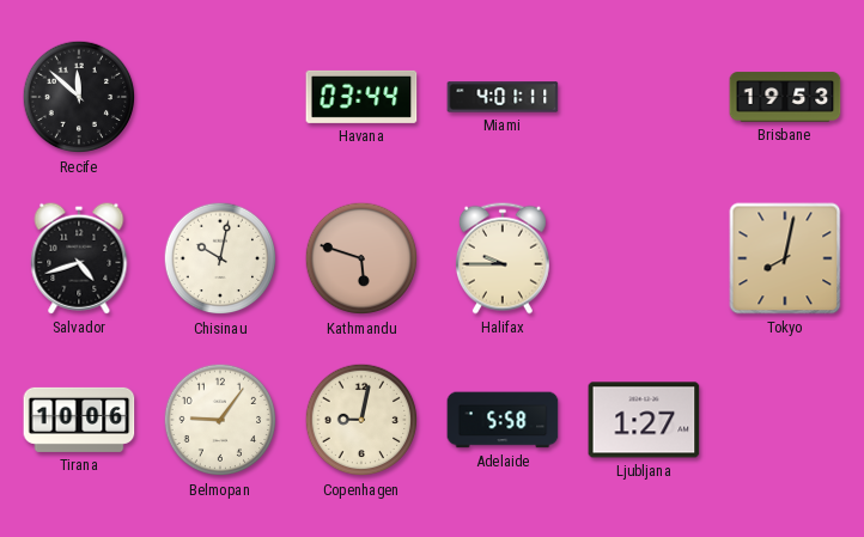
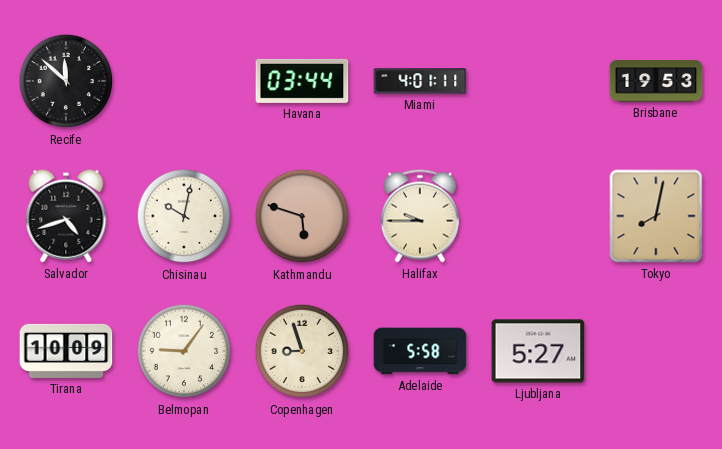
Tirana: 10:06 -> 10:09
Copenhagen: 9:02 -> 8:57
Ljubljana: 1:27 -> 5:27
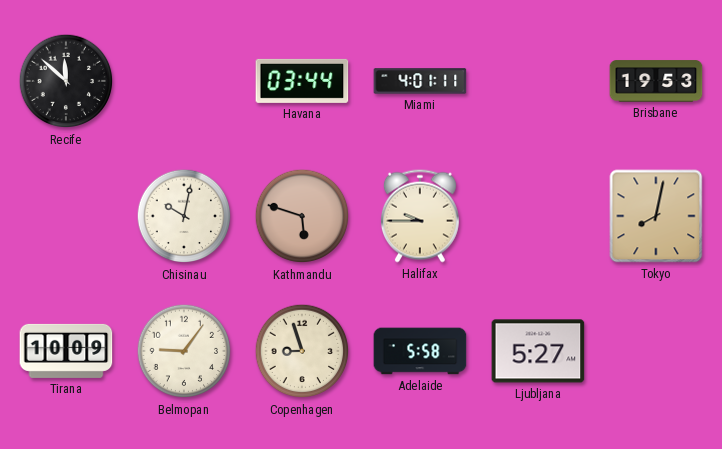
Salvador: 4:42 -> none
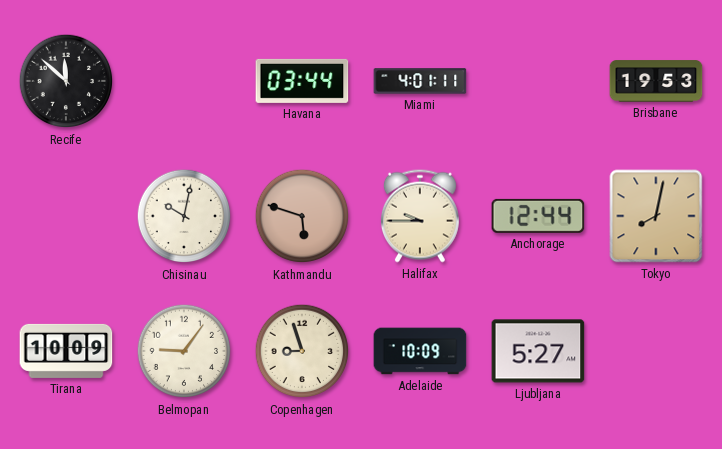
Anchorage: none -> 12:44
Adelaide: 5:58 -> 10:09
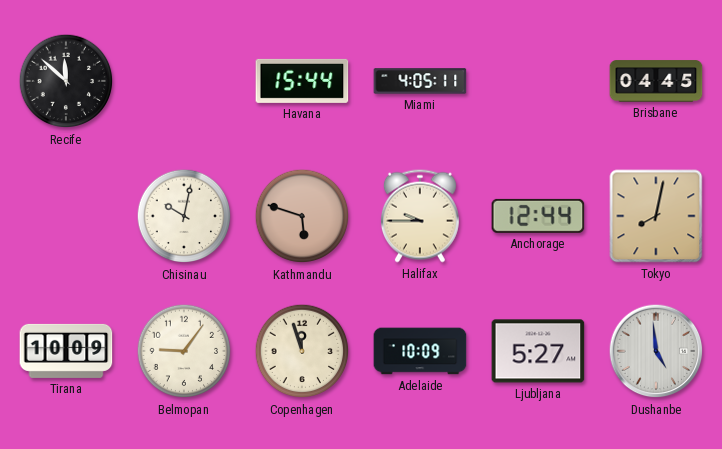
Havana: 03:44 -> 15:44
Miami: 4:01 -> 4:05
Brisbane: 19:53 -> 04:45
Copenhagen: 8:57 -> 11:57
Dushanbe: none -> 4:59
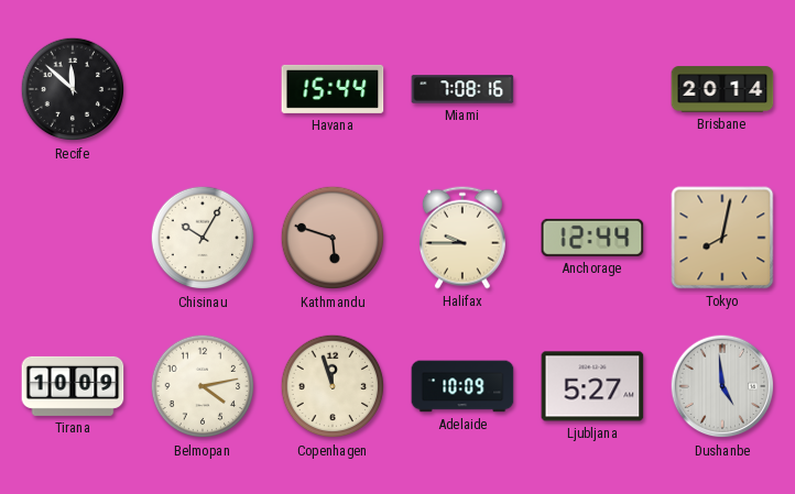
Miami: 4:05 -> 7:08
Brisbane: 04:45 -> 20:14
Chisinau: 10:02 -> 10:05
Belmopan: 9:06 -> 4:13
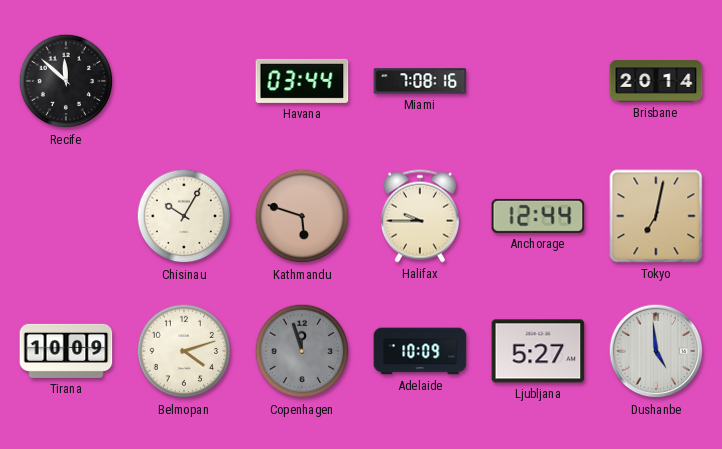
Havana: 15:44 -> 03:44
Tokyo: 8:02 -> 7:02
Belmopan: 4:13 -> 4:12
Copenhagen dial: cream -> grey
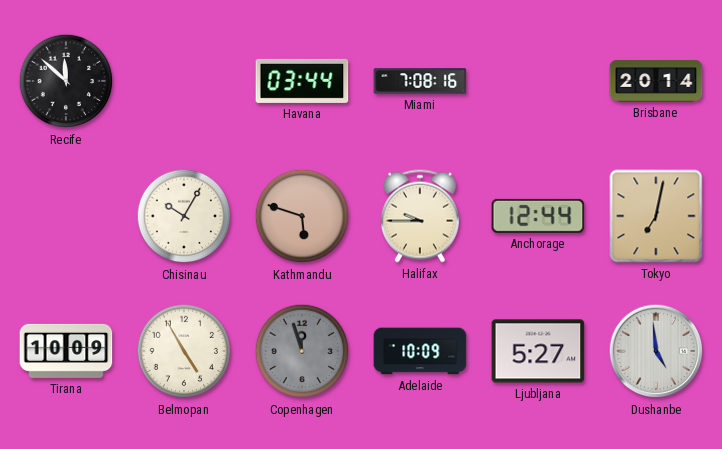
Belmopan: 4:12 -> 4:55
